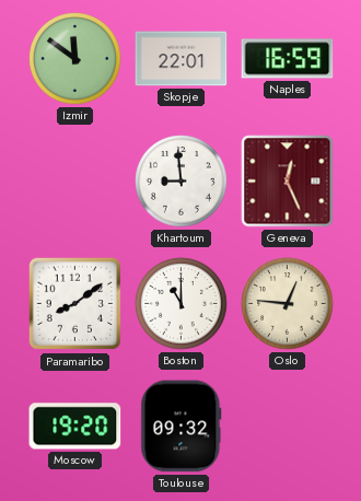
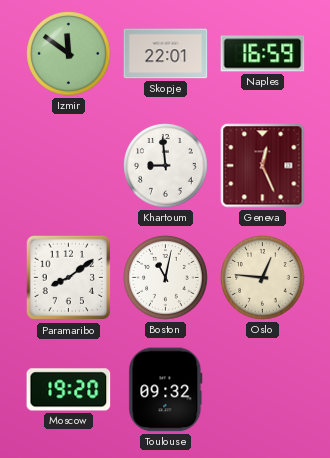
Boston: 11:00 -> 11:02
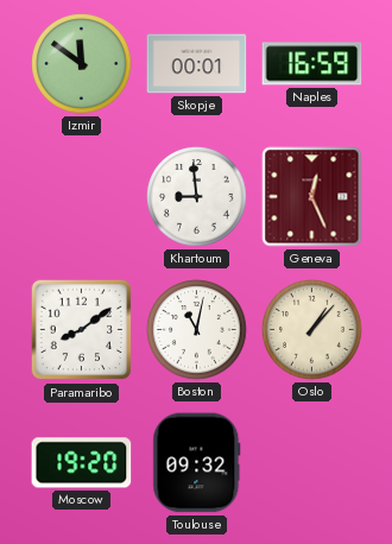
Skopje: 22:01 -> 00:01
Oslo: 12:46 -> 1:07
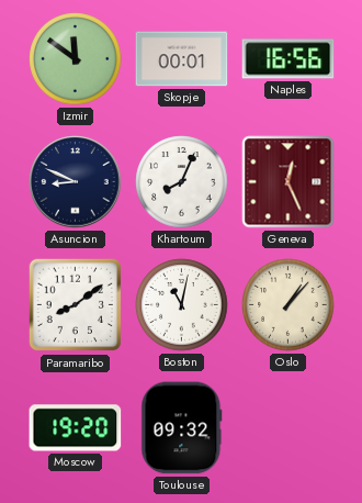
Naples: 16:59 -> 16:56
Asuncion: none -> 8:49
Khartoum: 8:59 -> 8:04
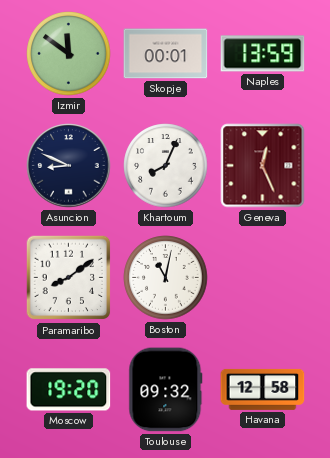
Naples: 16:56 -> 13:59
Oslo: 1:07 -> none
Havana: none -> 12:58
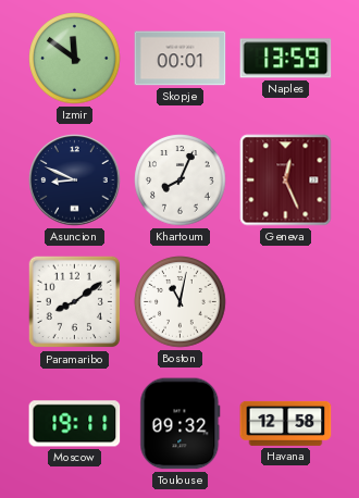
Moscow: 19:20 -> 19:11
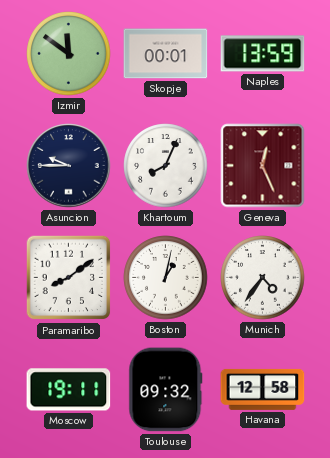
Asuncion: 8:49 -> 9:45
Boston: 11:02 -> 1:02
Munich: none -> 4:36
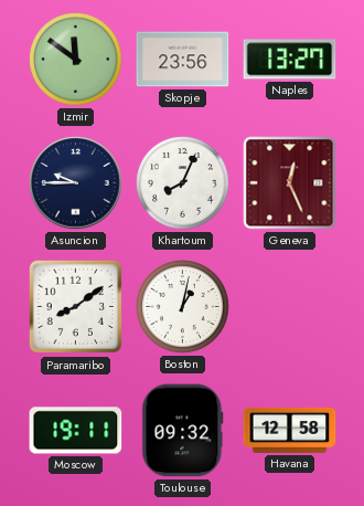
Skopje: 00:01 -> 23:56
Naples: 13:59 -> 13:27
Munich: 4:36 -> none
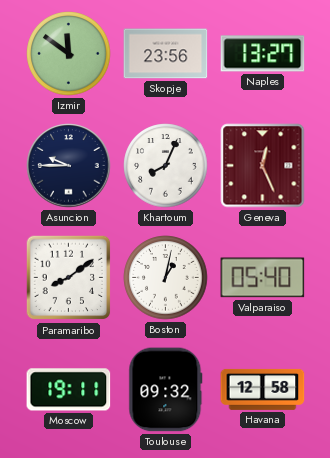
Valparaiso: none -> 05:40
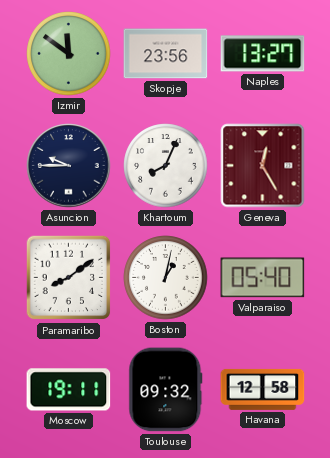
Geneva: 12:26 -> 12:25
